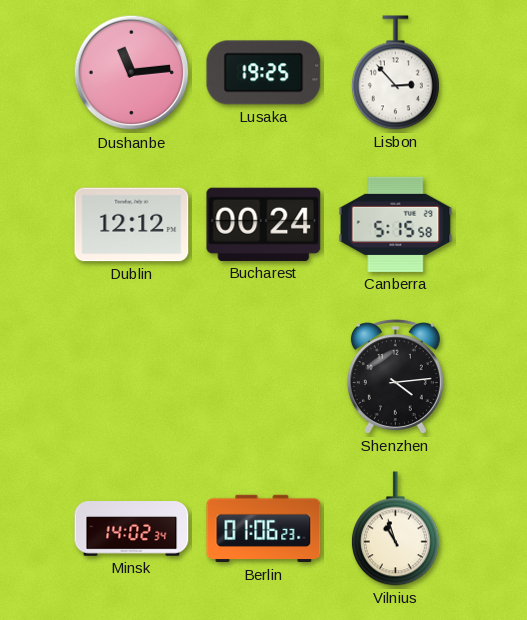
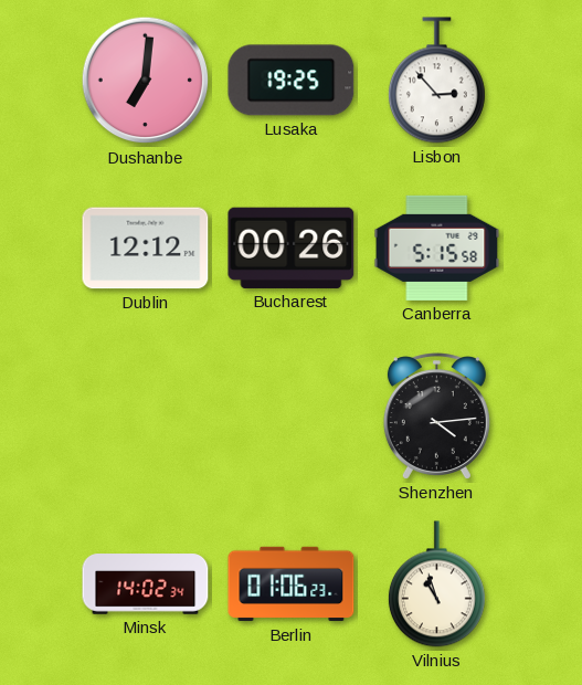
Dushanbe: 11:14 -> 7:01
Bucharest: 00:24 -> 00:26
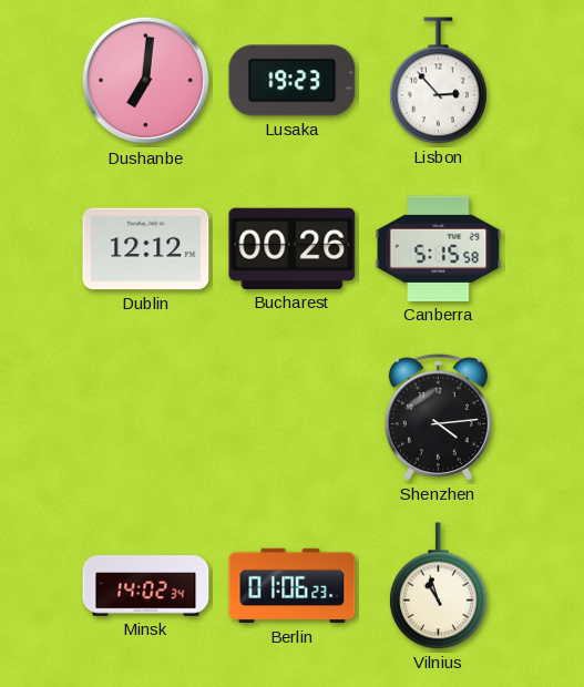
Lusaka: 19:25 -> 19:23
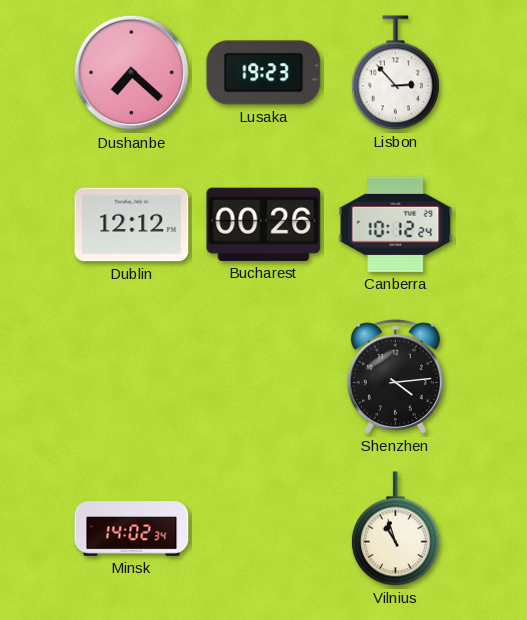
Dushanbe: 7:01 -> 7:22
Canberra: 5:15 -> 10:12
Berlin: 01:06 -> none
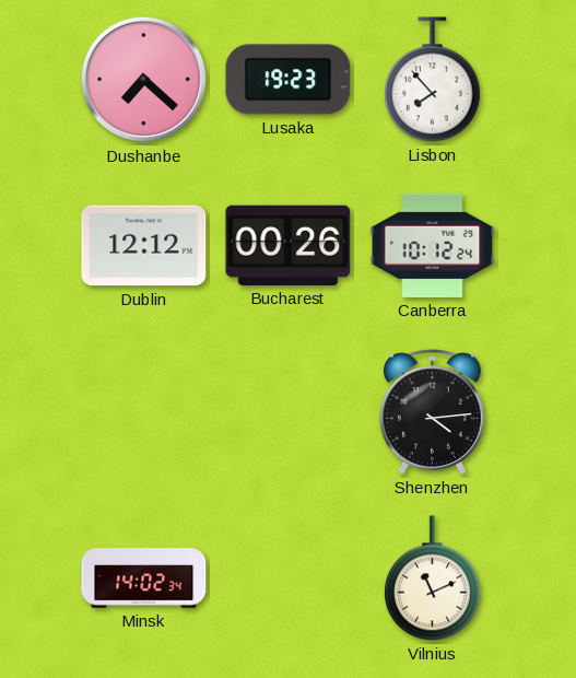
Lisbon: 2:53 -> 7:53
Vilnius: 10:57 -> 11:11
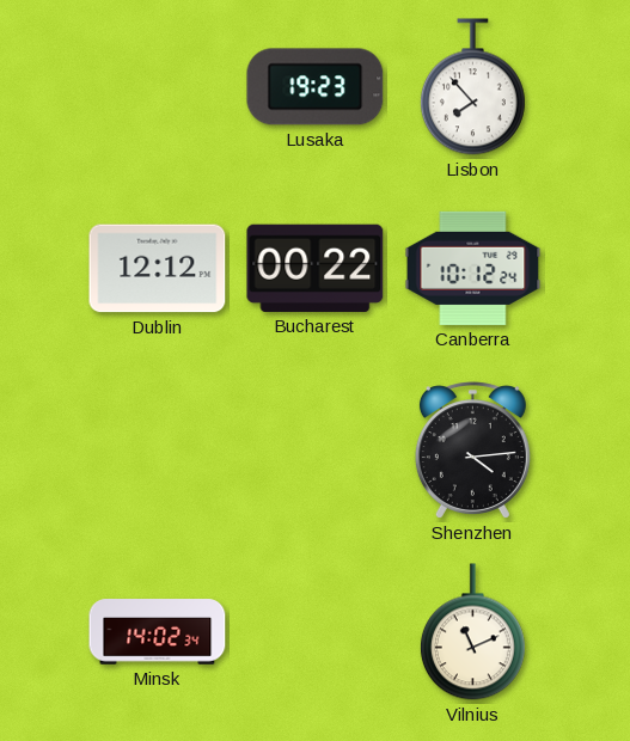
Dushanbe: 7:22 -> none
Bucharest: 00:26 -> 00:22
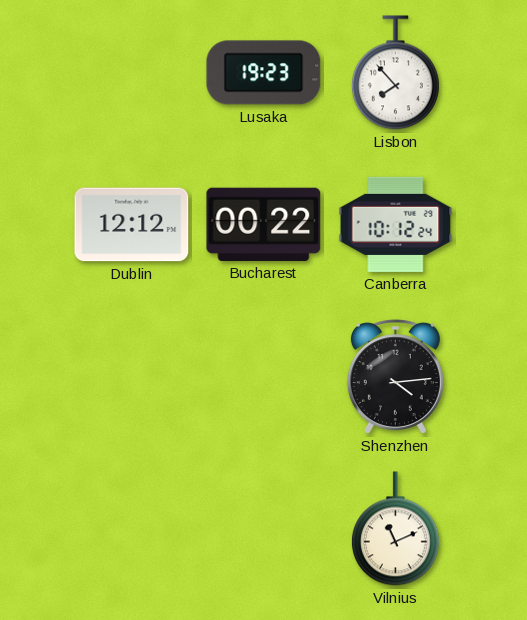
Minsk: 14:02 -> none
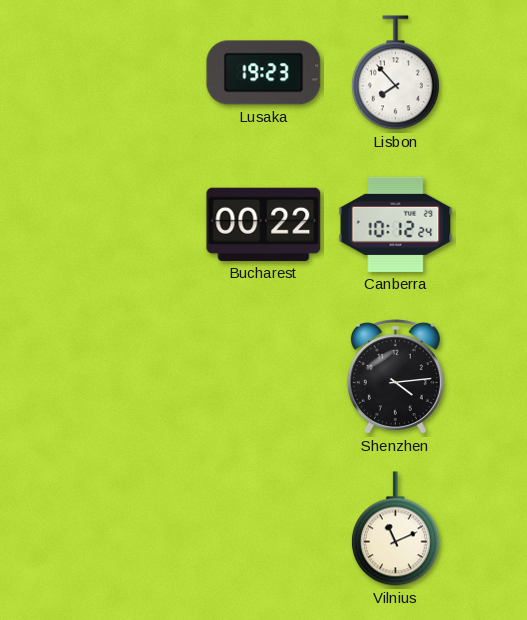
Dublin: 12:12 -> none
